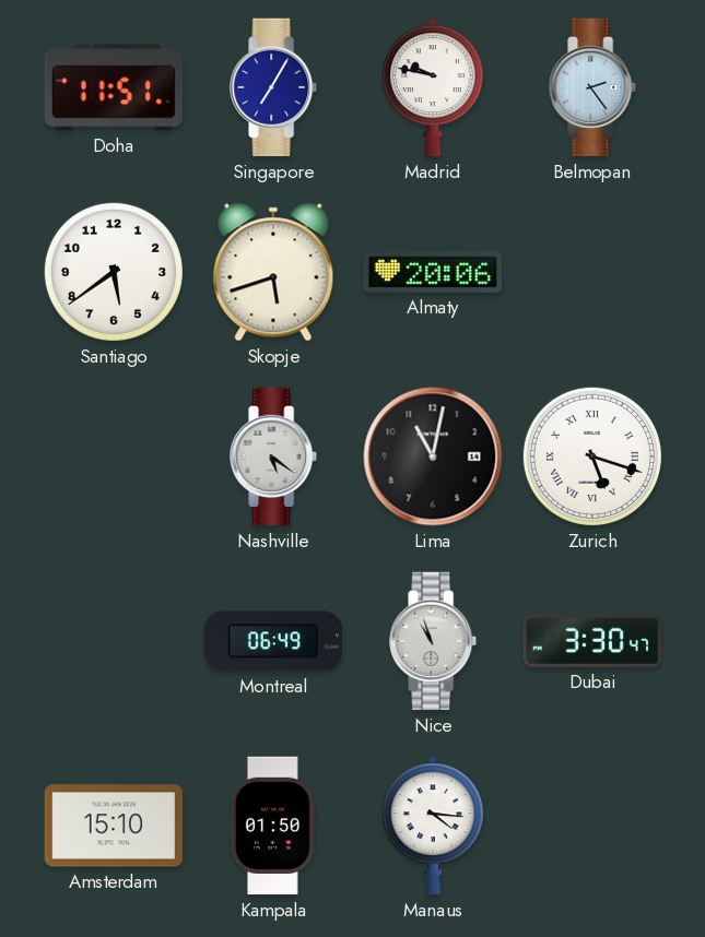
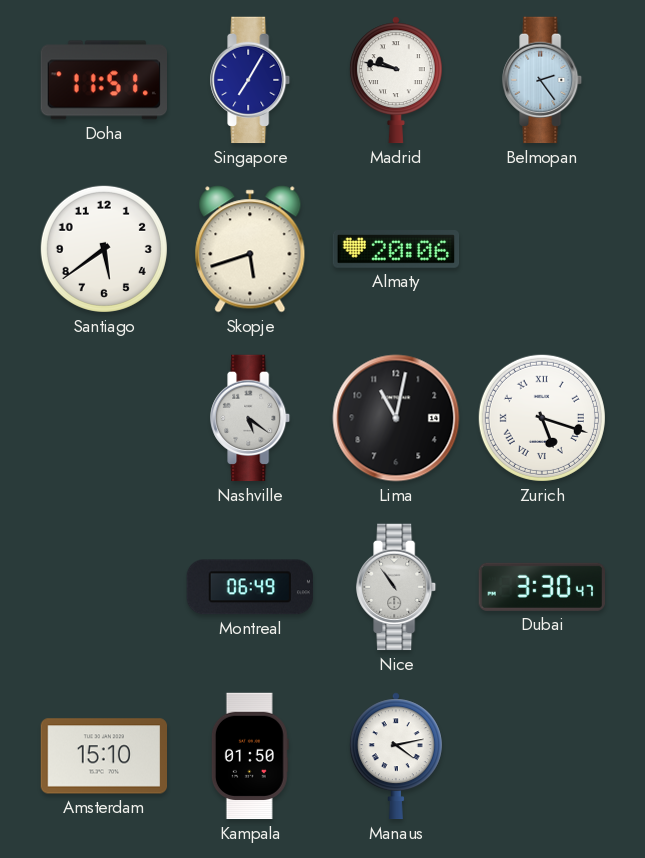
Nice: 10:57 -> 10:54
Manaus: 4:16 -> 4:13
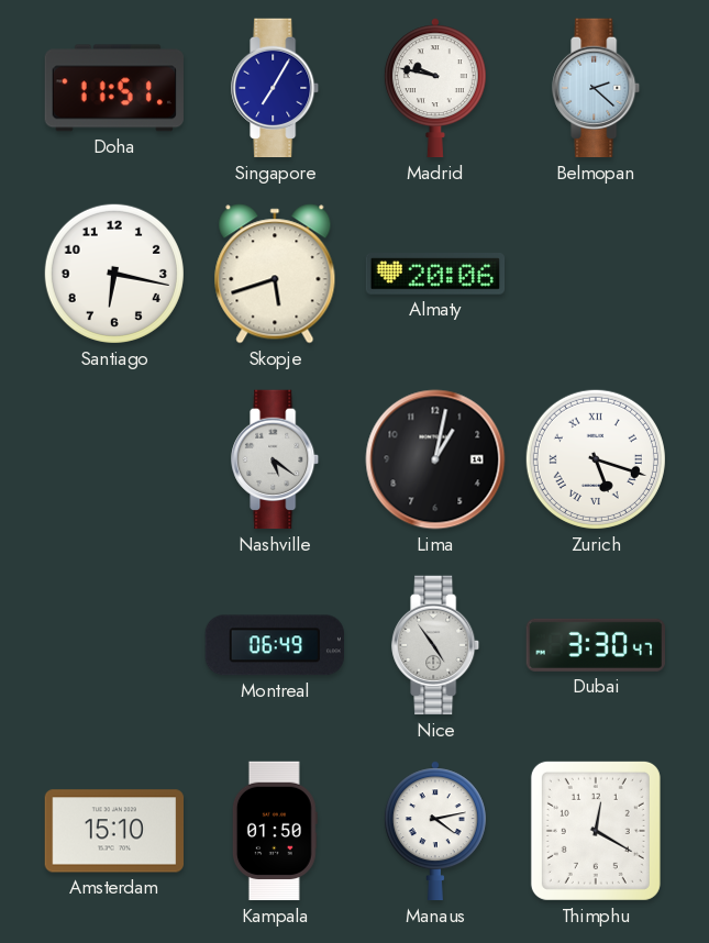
Belmopan: 2:24 -> 2:22
Santiago: 5:39 -> 6:17
Lima: 11:02 -> 1:02
Nice: 10:54 -> 4:54
Thimphu: none -> 12:20
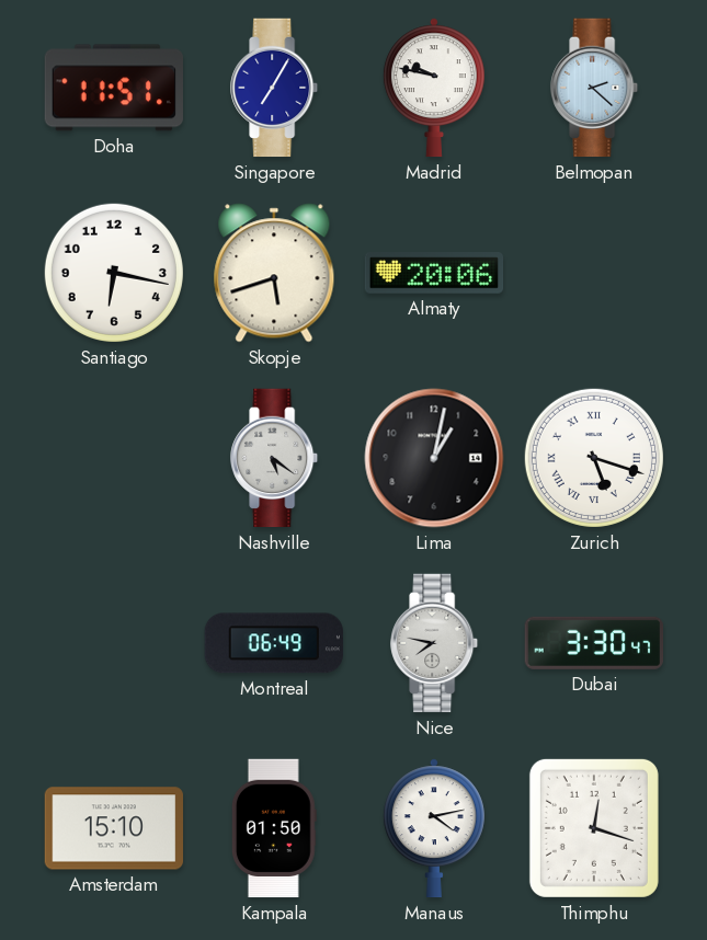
Nice: 4:54 -> 7:47
Thimphu: 12:20 -> 12:18
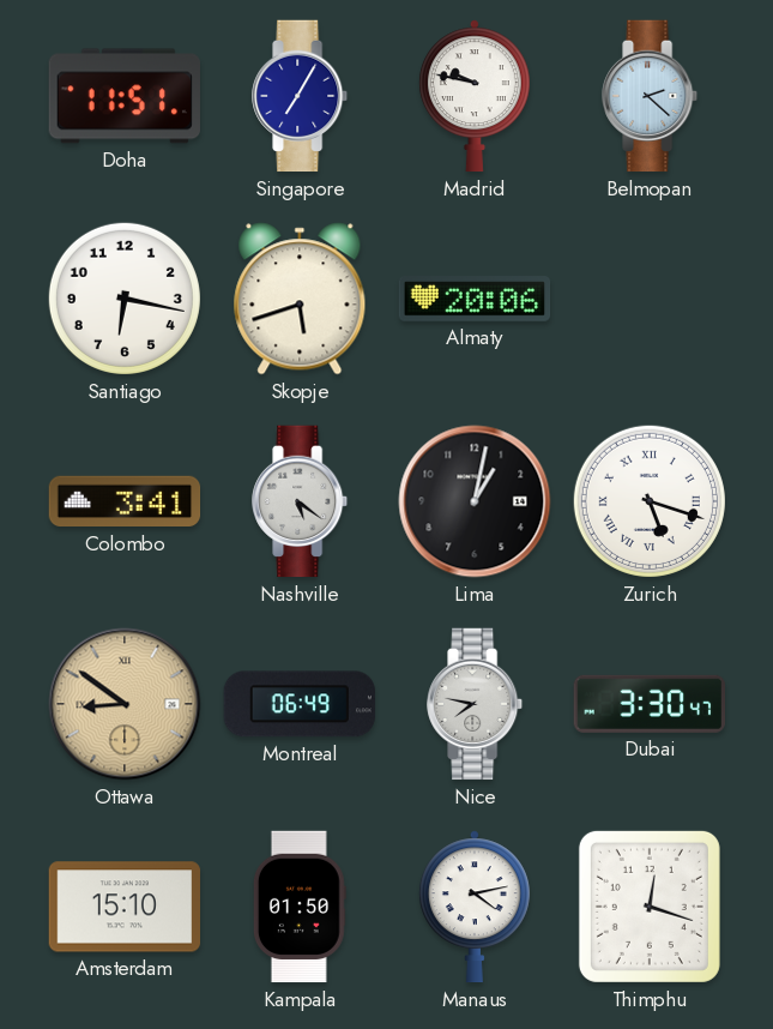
Colombo: none -> 3:41
Ottawa: none -> 8:51
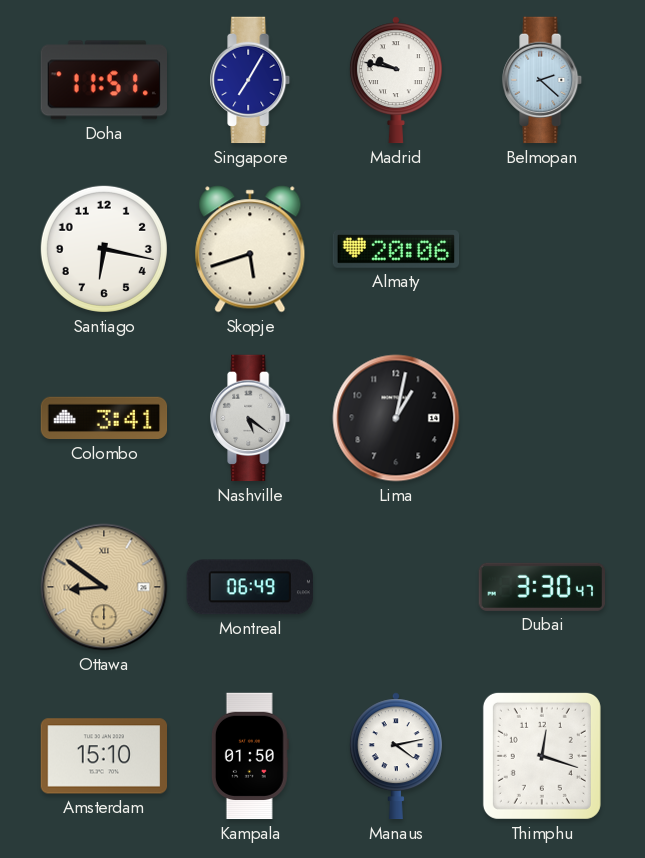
Zurich: 5:18 -> none
Nice: 7:47 -> none
